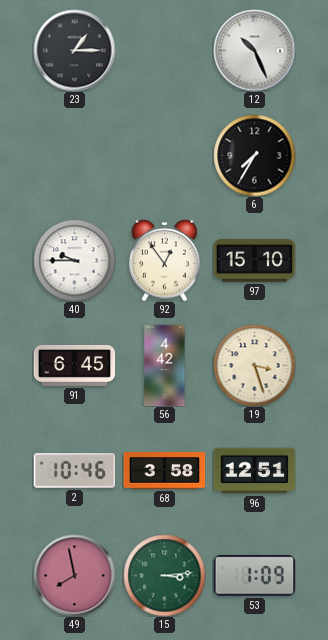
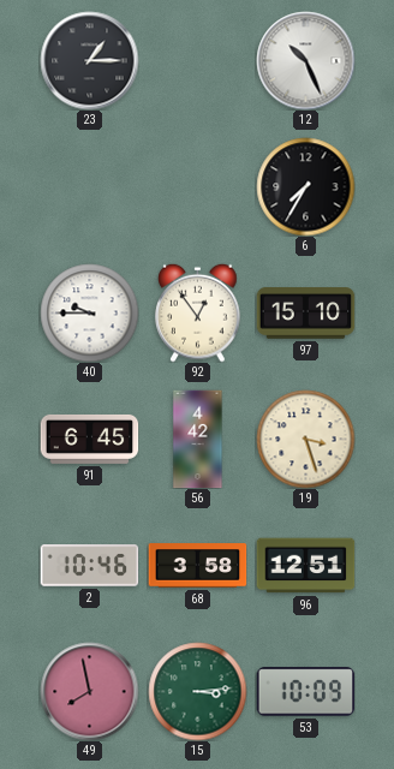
53: 1:09 -> 10:09
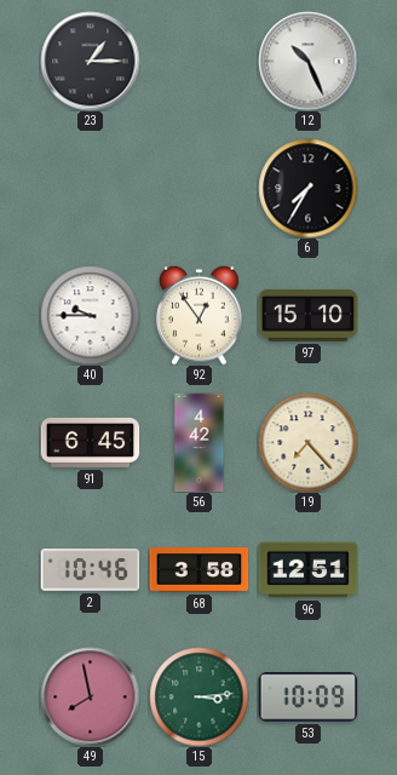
19: 3:27 -> 7:23
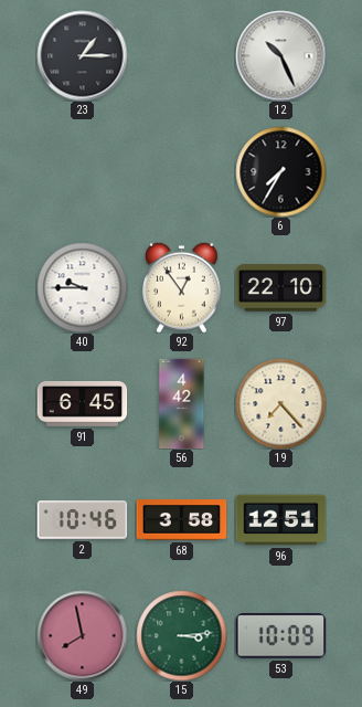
97: 15:10 -> 22:10
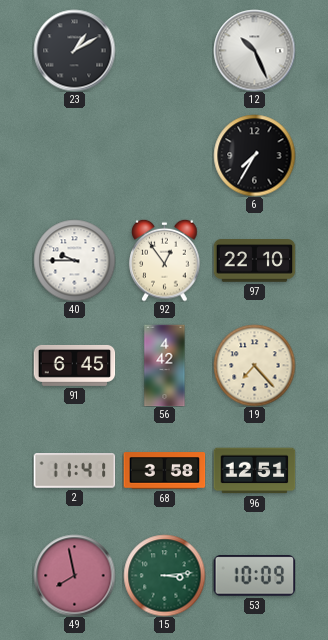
23: 1:15 -> 1:10
2: 10:46 -> 11:41
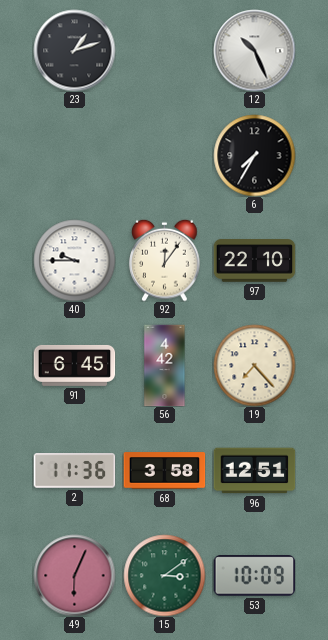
23: 1:10 -> 1:12
92: 12:54 -> 12:06
2: 11:41 -> 11:36
49: 7:58 -> 6:04
15: 3:14 -> 3:09
